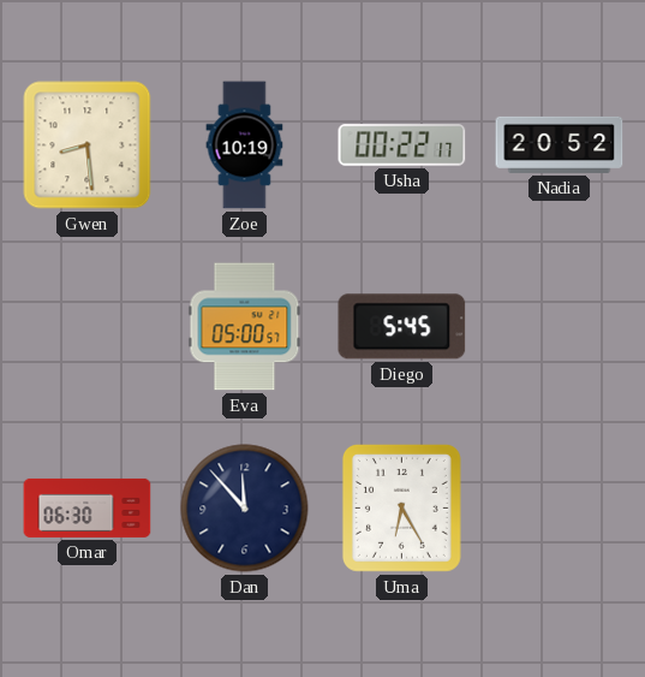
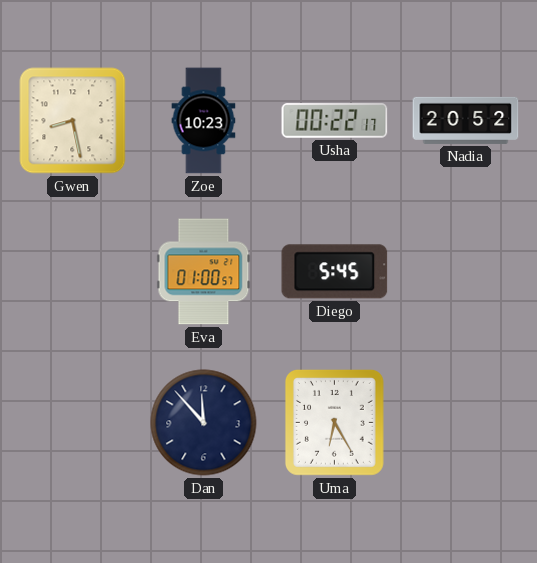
Gwen: 8:29 -> 8:28
Zoe: 10:19 -> 10:23
Eva: 05:00 -> 01:00
Omar: 06:30 -> none
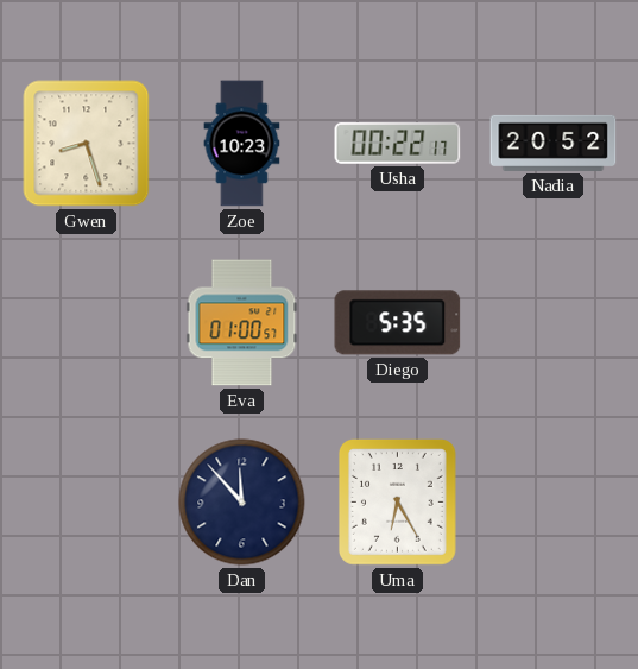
Gwen: 8:28 -> 8:27
Diego: 5:45 -> 5:35
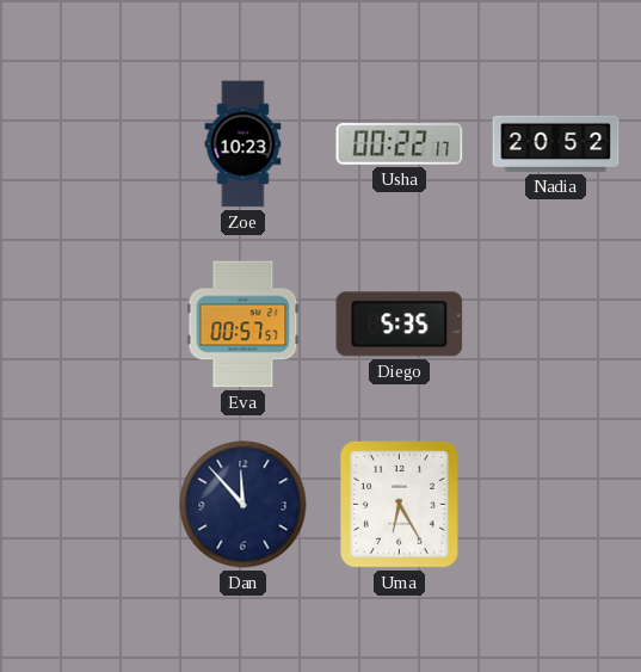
Gwen: 8:27 -> none
Eva: 01:00 -> 00:57
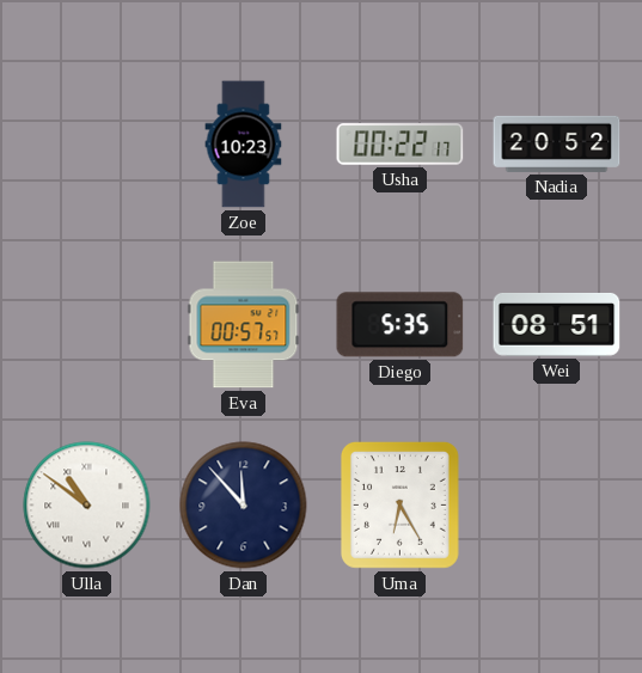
Wei: none -> 08:51
Ulla: none -> 10:51
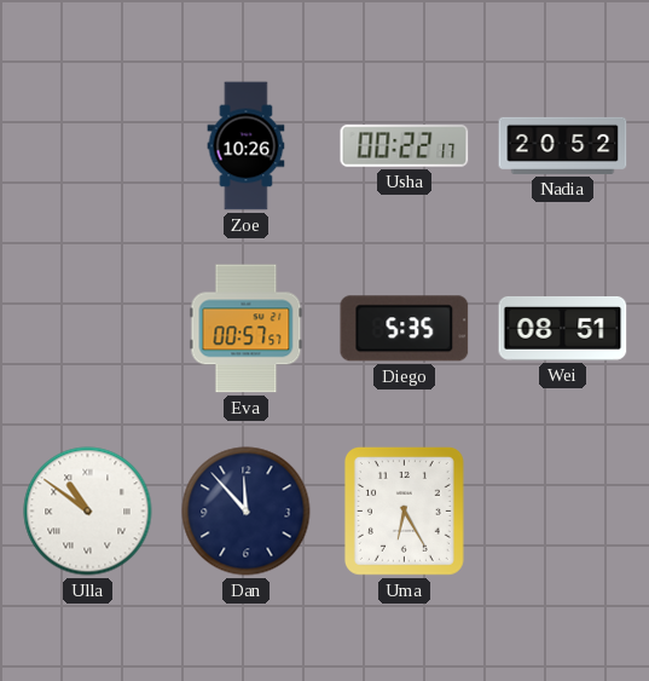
Zoe: 10:23 -> 10:26
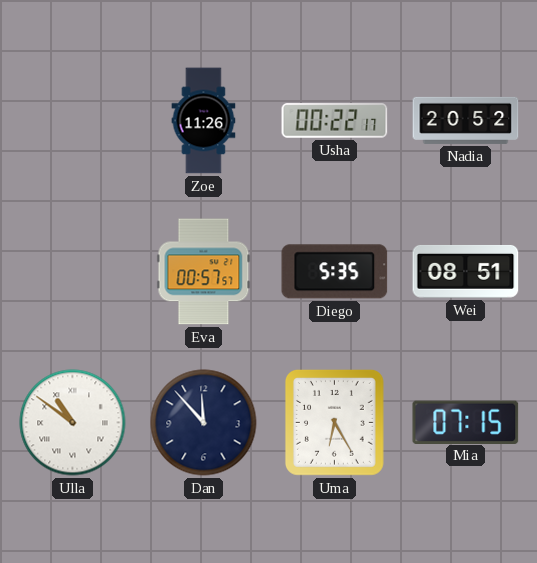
Zoe: 10:26 -> 11:26
Mia: none -> 07:15
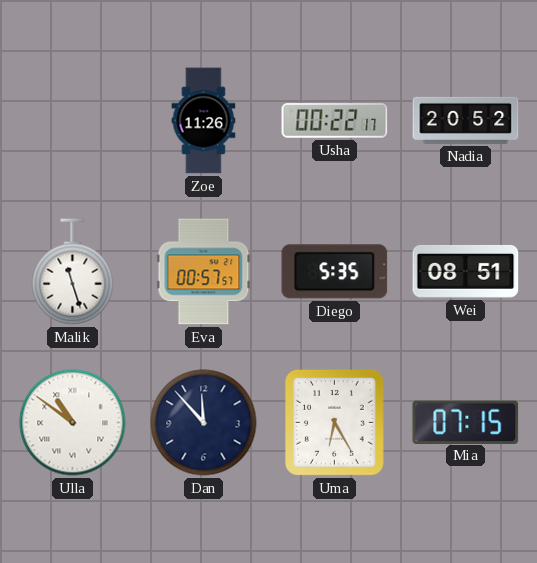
Malik: none -> 11:27
